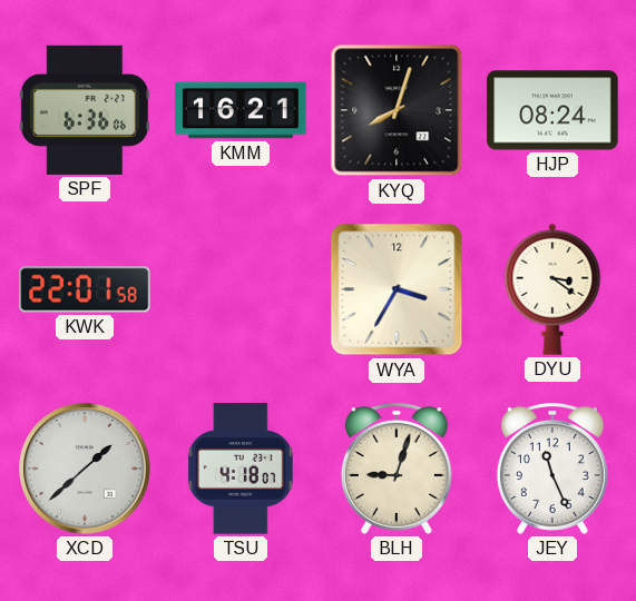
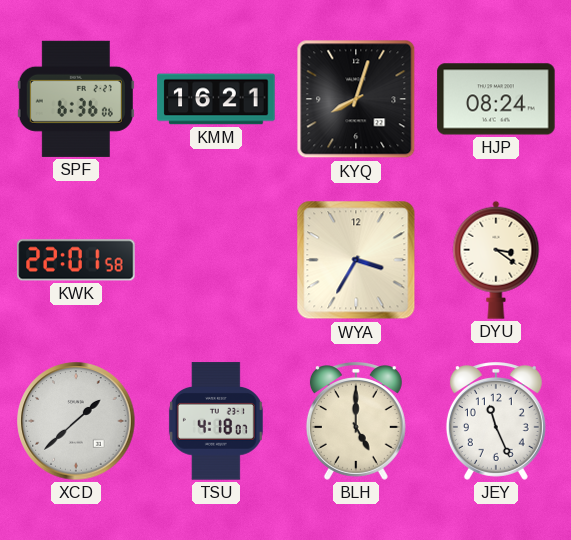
BLH: 9:03 -> 5:00
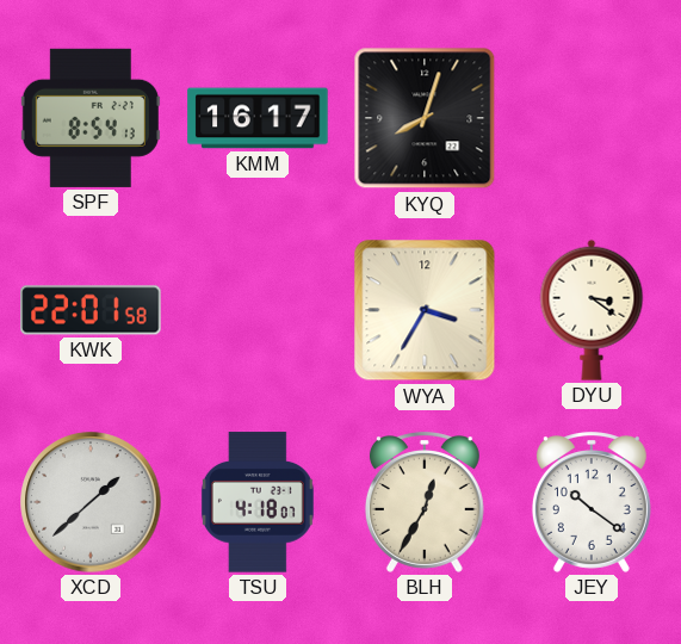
SPF: 6:36 -> 8:54
KMM: 16:21 -> 16:17
HJP: 08:24 -> none
BLH: 5:00 -> 12:35
JEY: 11:26 -> 10:21
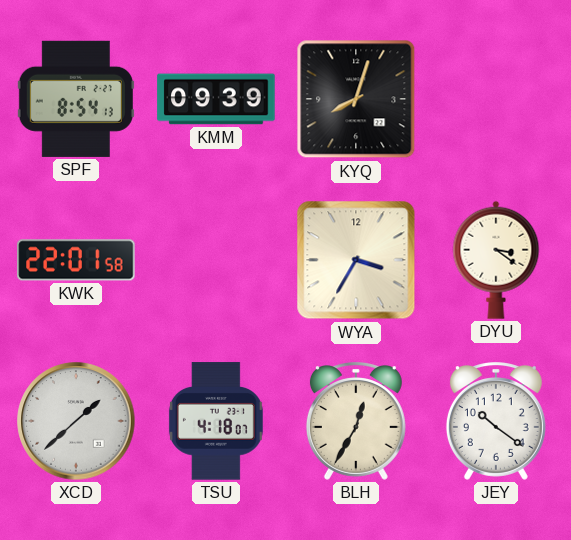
KMM: 16:17 -> 09:39
